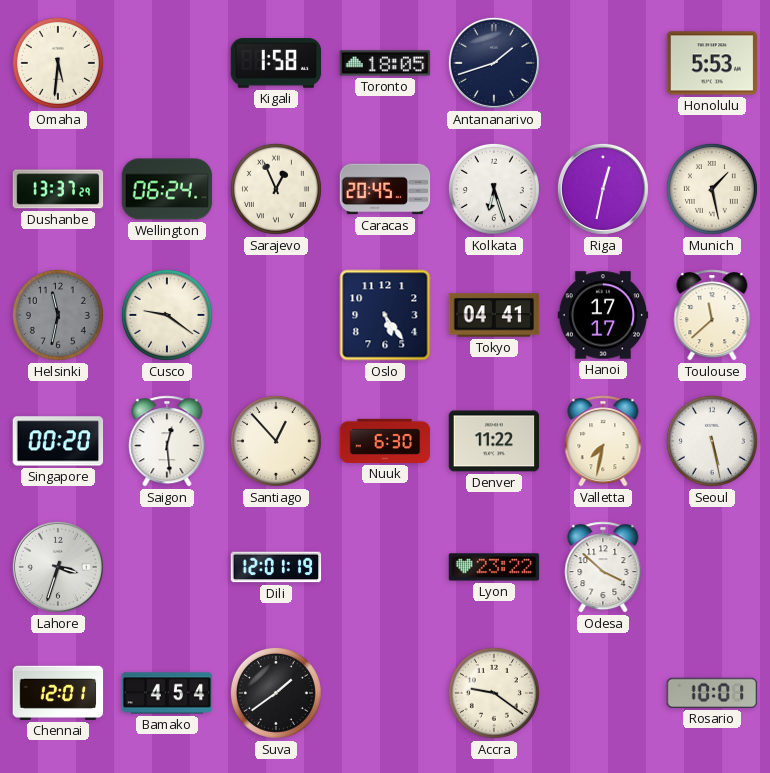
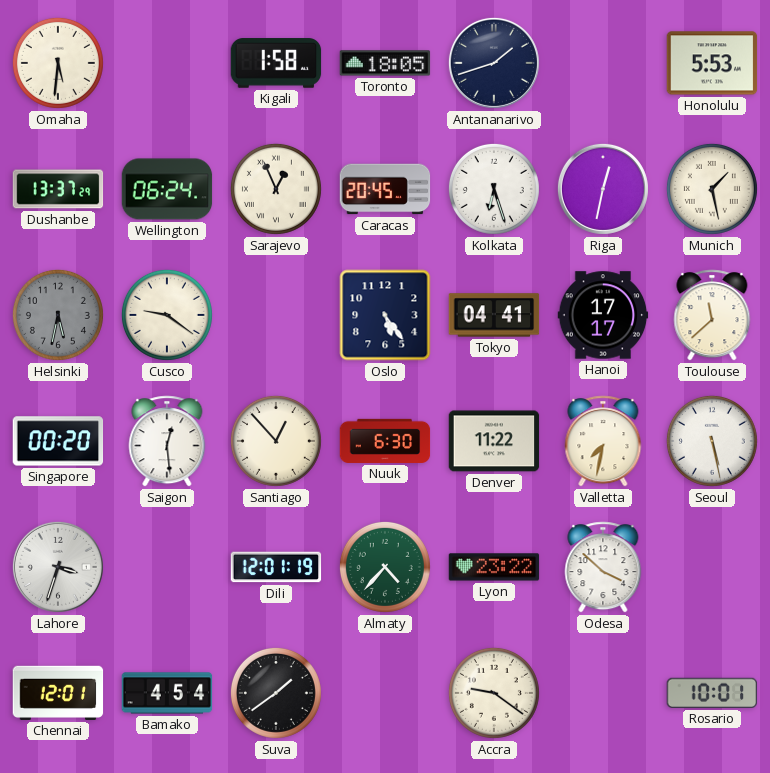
Helsinki: 11:32 -> 5:32
Almaty: none -> 4:37
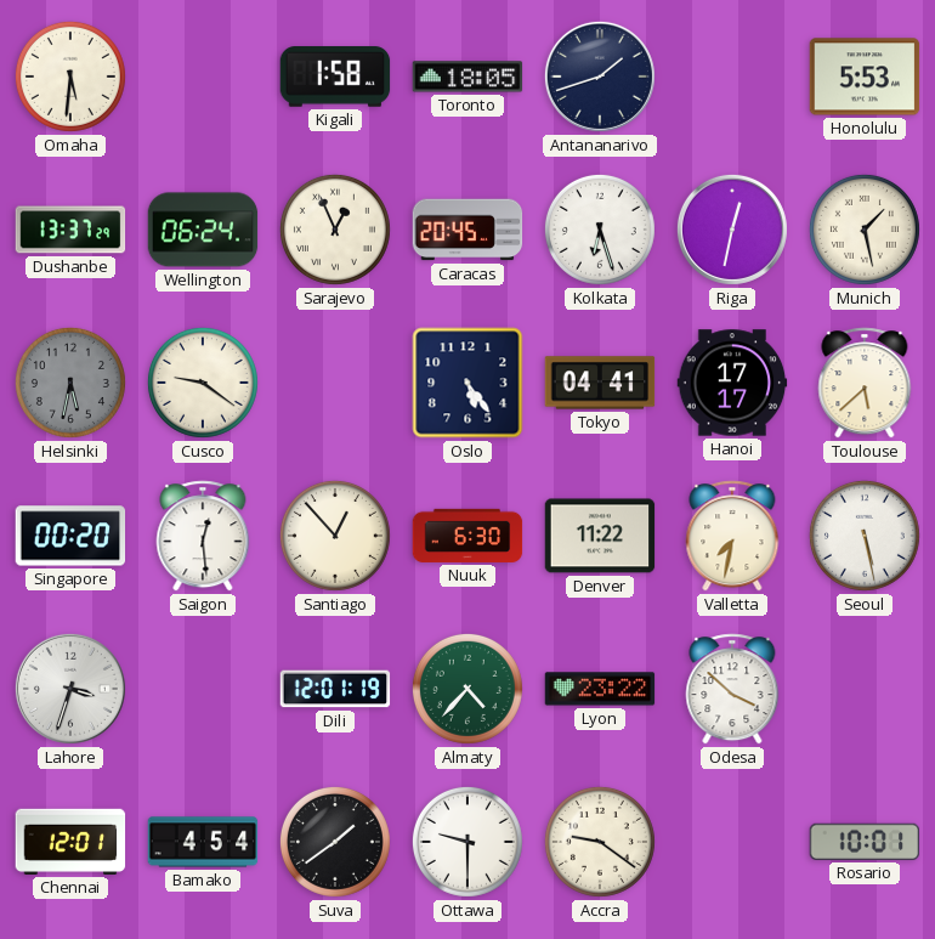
Toulouse: 11:38 -> 5:38
Ottawa: none -> 9:30
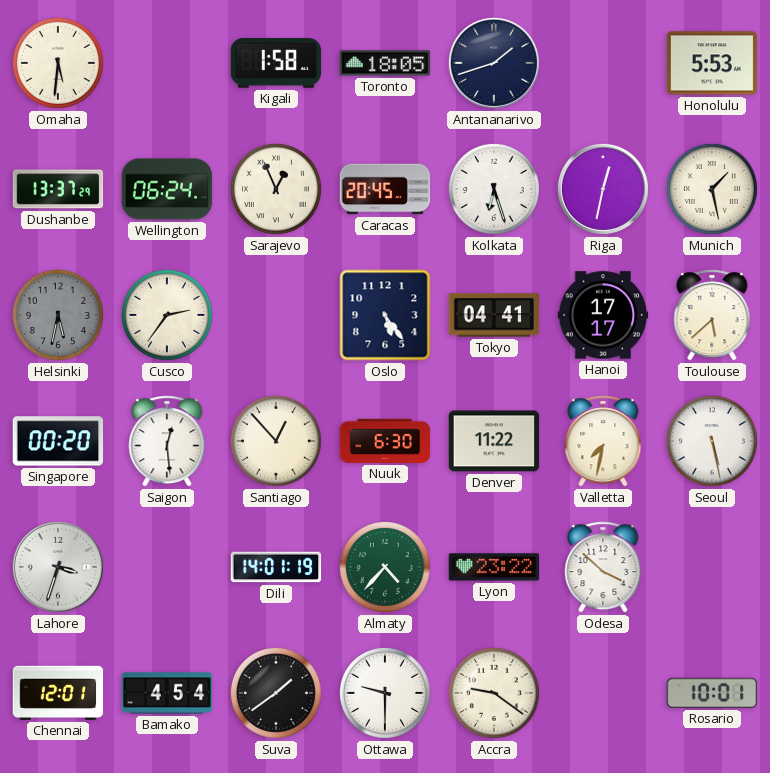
Cusco: 9:21 -> 2:36
Dili: 12:01 -> 14:01
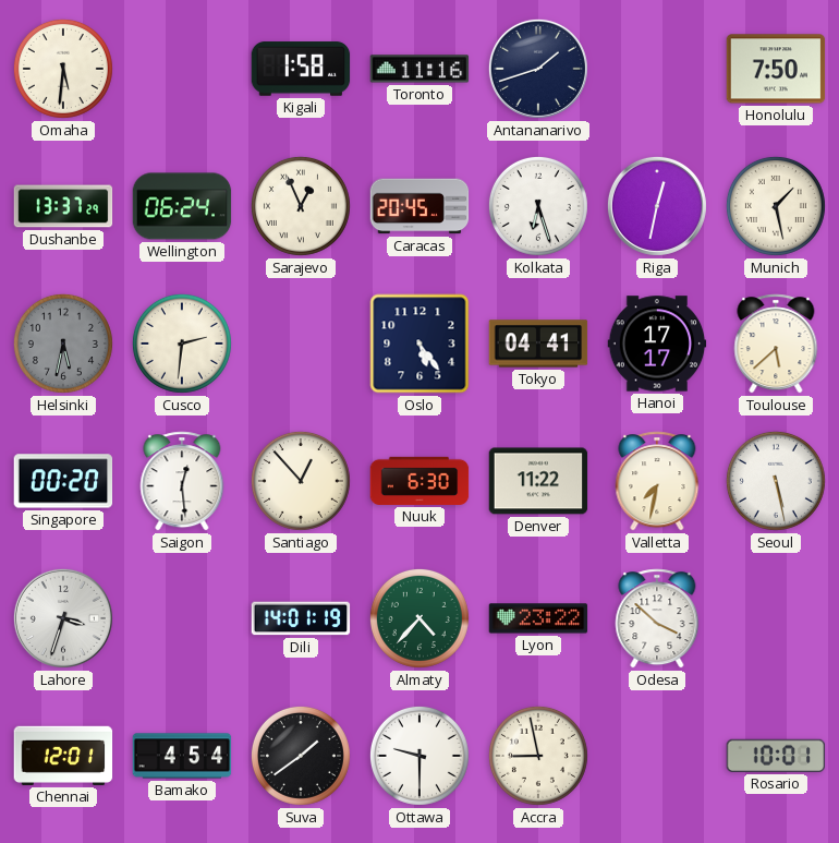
Toronto: 18:05 -> 11:16
Honolulu: 5:53 -> 7:50
Cusco: 2:36 -> 2:31
Accra: 9:21 -> 8:58
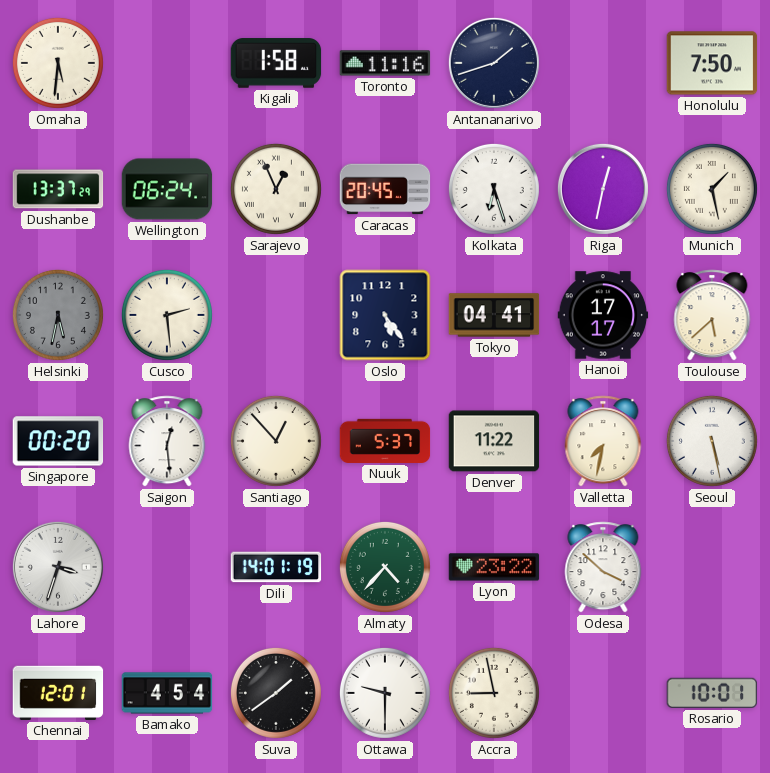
Cusco: 2:31 -> 2:29
Nuuk: 6:30 -> 5:37
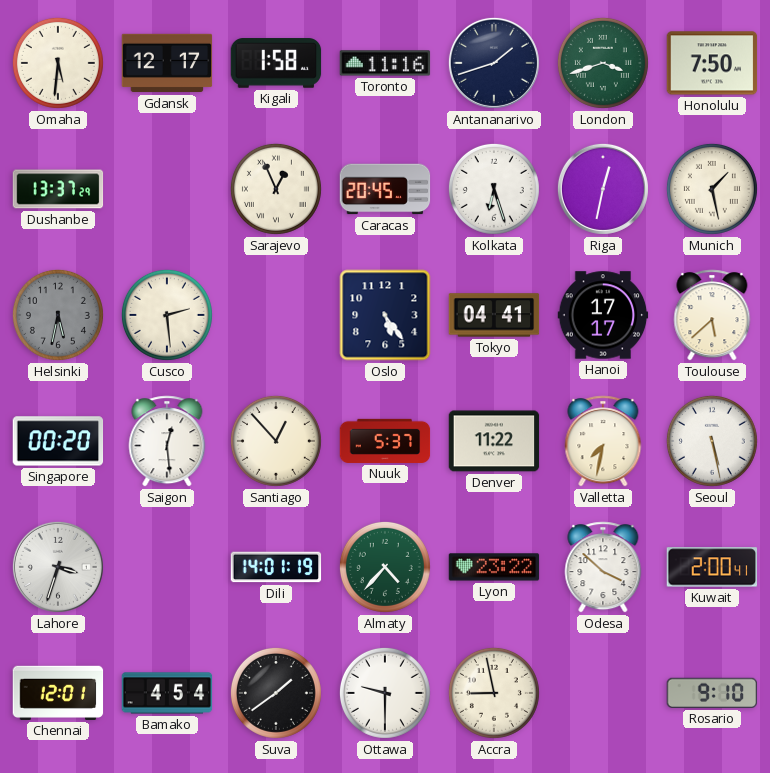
Gdansk: none -> 12:17
London: none -> 3:42
Wellington: 06:24 -> none
Kuwait: none -> 2:00
Rosario: 10:01 -> 9:10
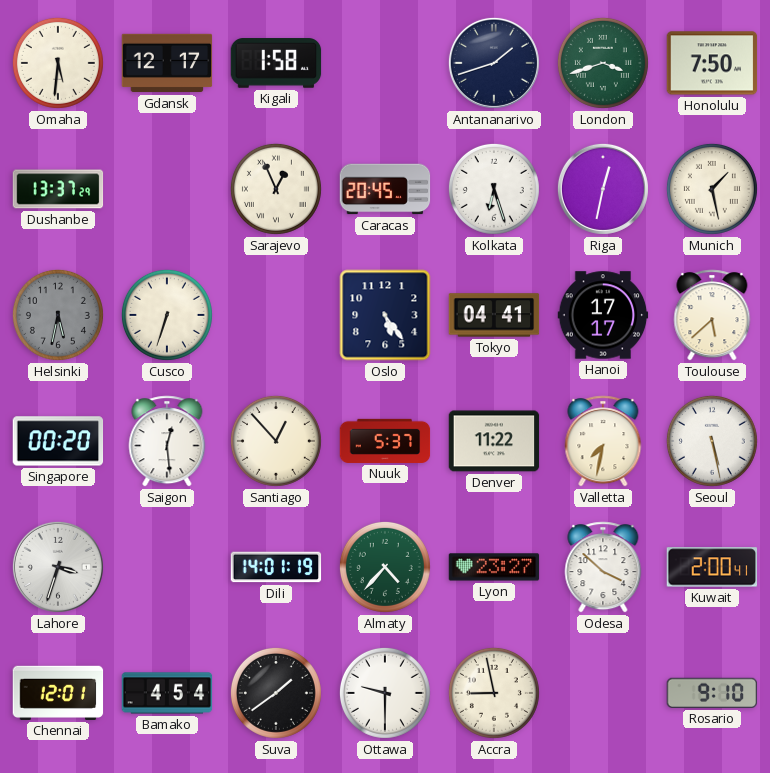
Toronto: 11:16 -> none
Cusco: 2:29 -> 6:33
Lyon: 23:22 -> 23:27
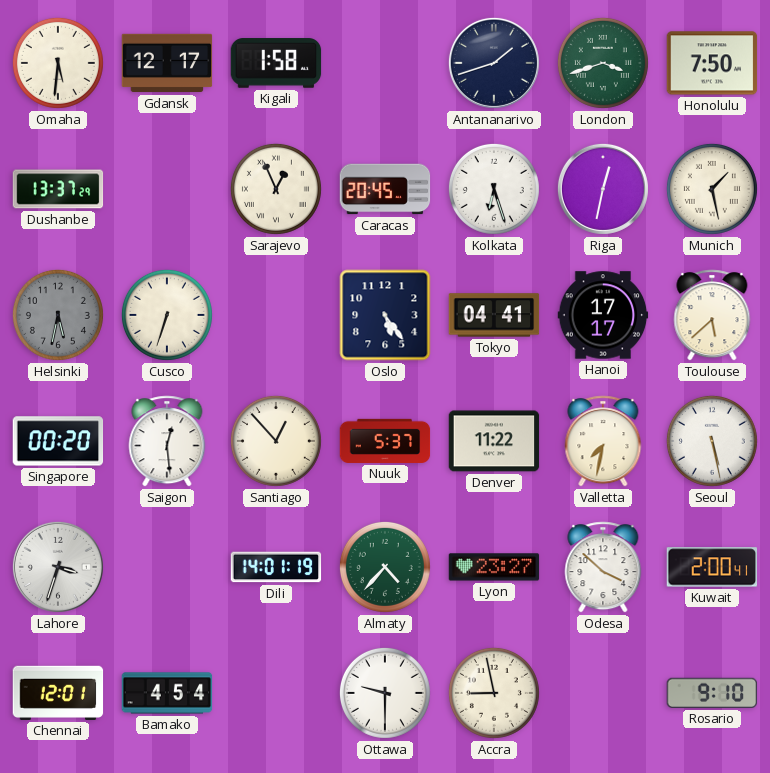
Suva: 1:39 -> none
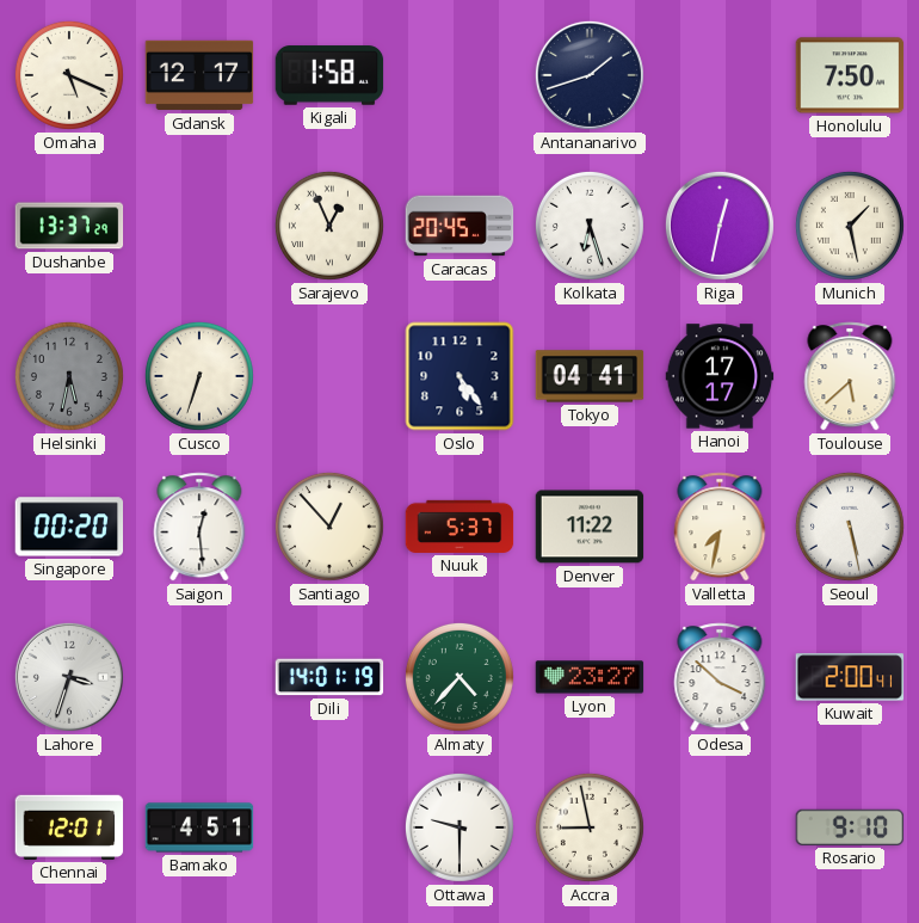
Omaha: 5:31 -> 5:19
London: 3:42 -> none
Bamako: 4:54 -> 4:51
